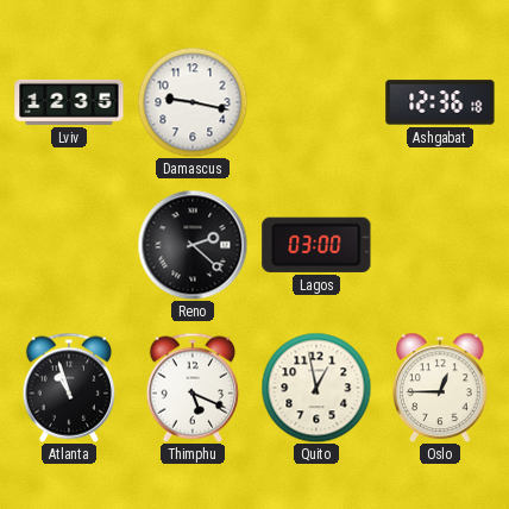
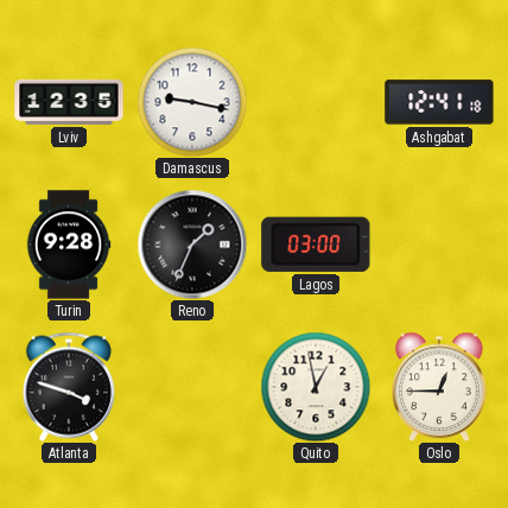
Ashgabat: 12:36 -> 12:41
Turin: none -> 9:28
Reno: 2:22 -> 1:34
Atlanta: 10:57 -> 3:48
Thimphu: 5:19 -> none
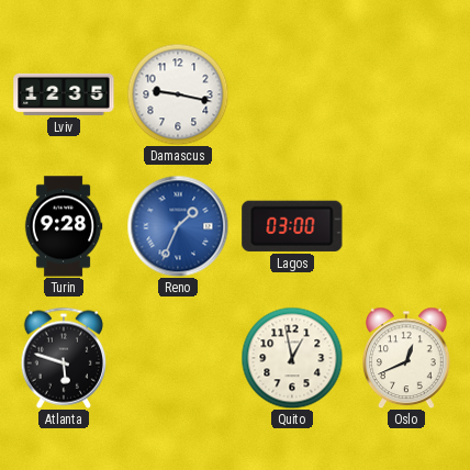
Ashgabat: 12:41 -> none
Reno dial: black -> blue
Atlanta: 3:48 -> 5:48
Oslo: 12:45 -> 12:41
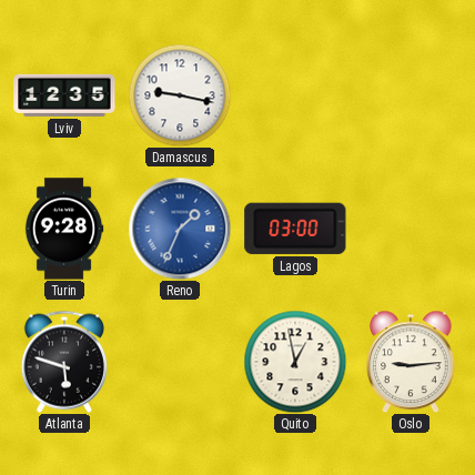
Oslo: 12:41 -> 9:14
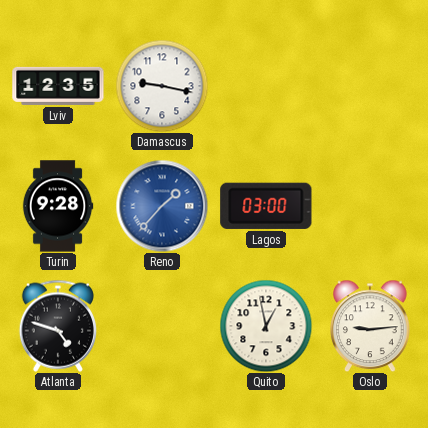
Reno: 1:34 -> 1:37
Atlanta: 5:48 -> 4:48
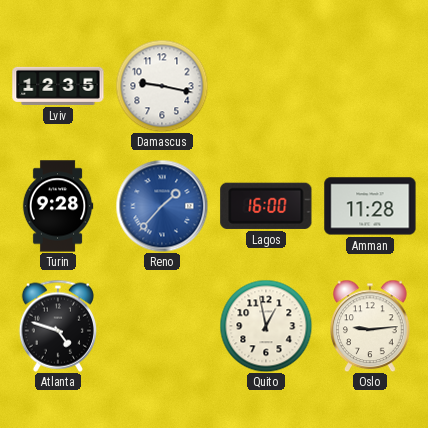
Lagos: 03:00 -> 16:00
Amman: none -> 11:28
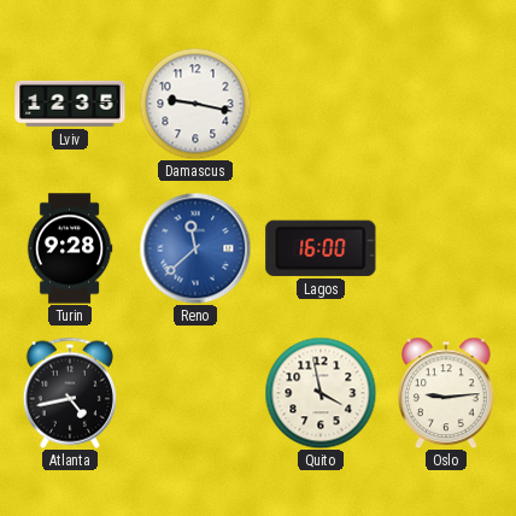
Reno: 1:37 -> 11:38
Amman: 11:28 -> none
Atlanta: 4:48 -> 4:43
Quito: 12:58 -> 3:58
